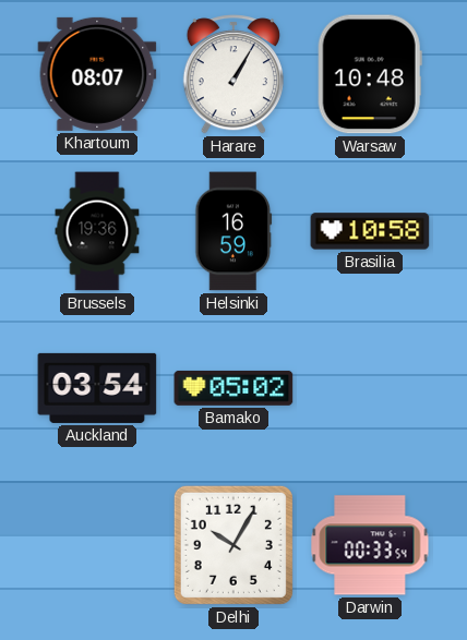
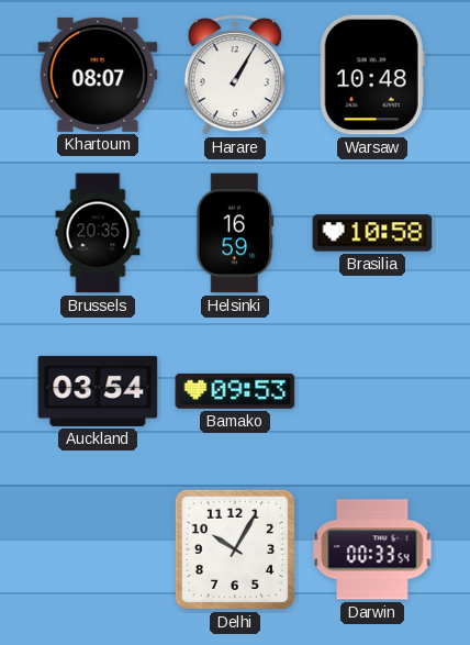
Brussels: 19:36 -> 20:35
Bamako: 05:02 -> 09:53
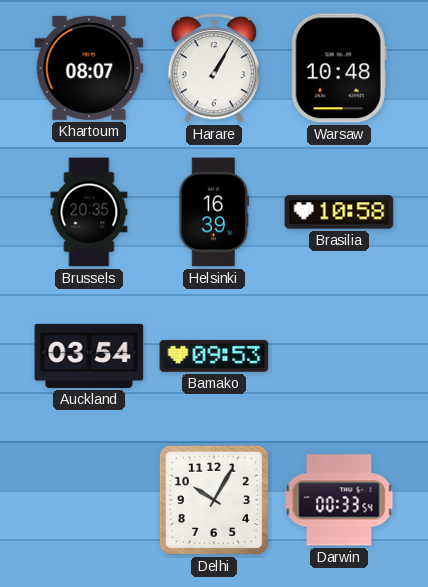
Helsinki: 16:59 -> 16:39
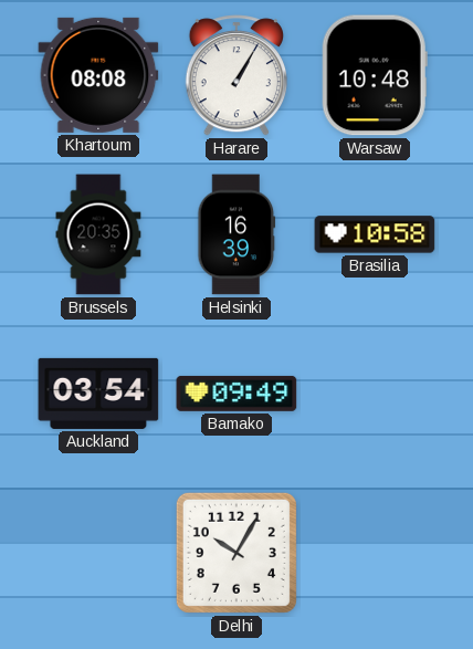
Khartoum: 08:07 -> 08:08
Bamako: 09:53 -> 09:49
Darwin: 00:33 -> none
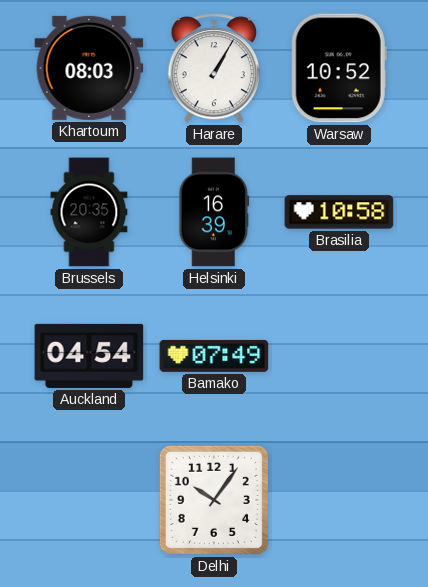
Khartoum: 08:08 -> 08:03
Warsaw: 10:48 -> 10:52
Auckland: 03:54 -> 04:54
Bamako: 09:49 -> 07:49
Delhi: 10:05 -> 10:06
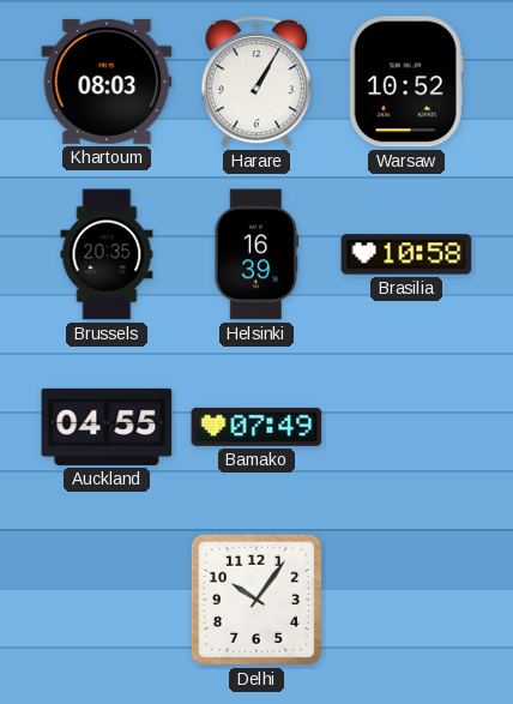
Auckland: 04:54 -> 04:55
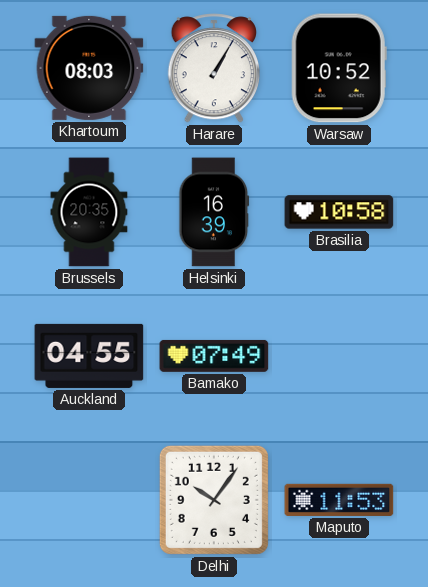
Maputo: none -> 11:53
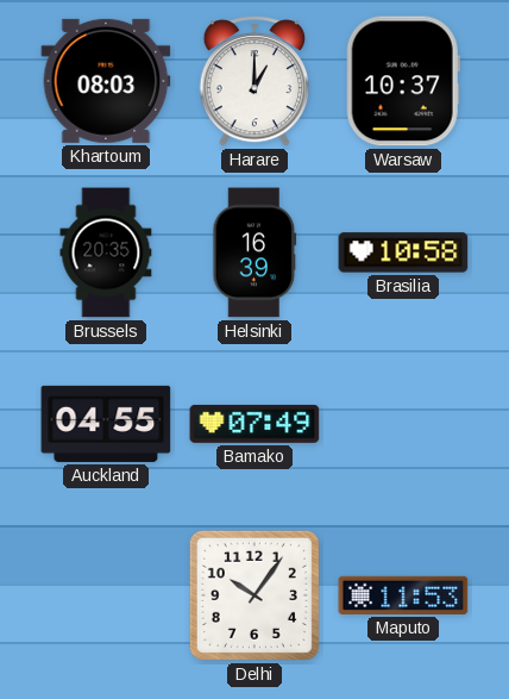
Harare: 1:05 -> 1:00
Warsaw: 10:52 -> 10:37
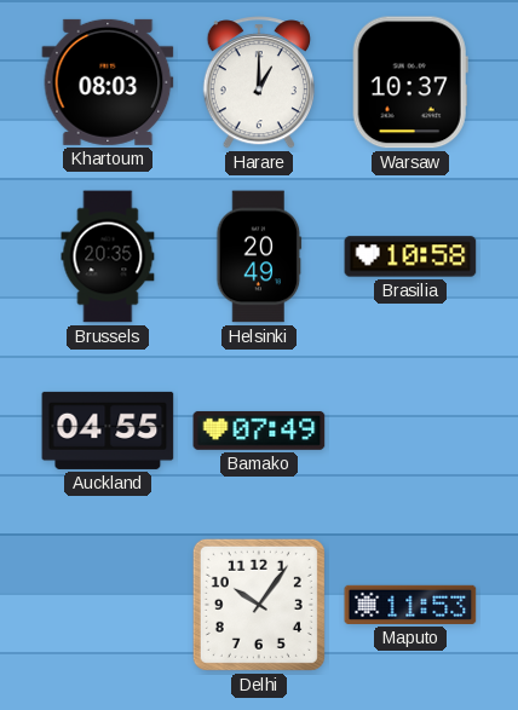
Helsinki: 16:39 -> 20:49
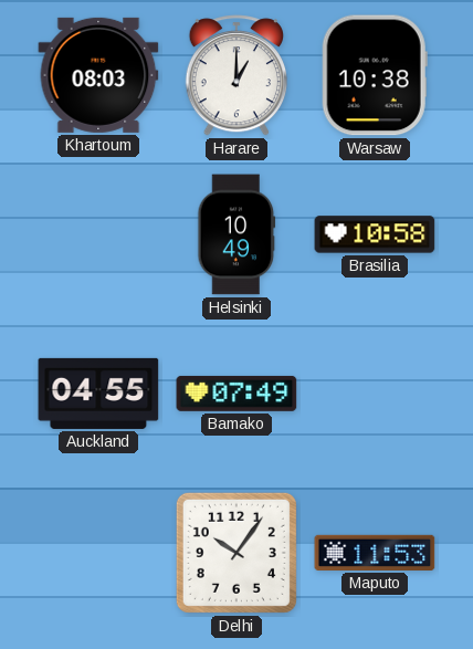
Warsaw: 10:37 -> 10:38
Brussels: 20:35 -> none
Helsinki: 20:49 -> 10:49
